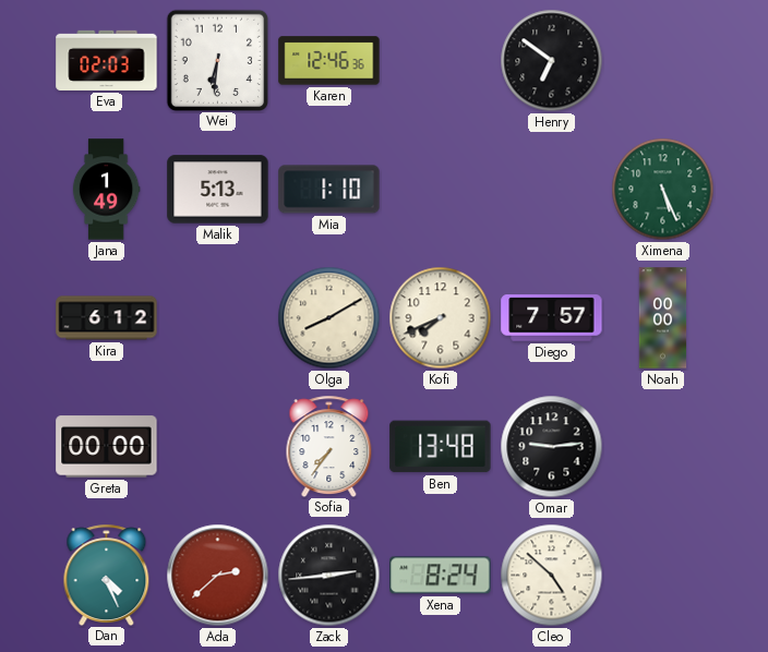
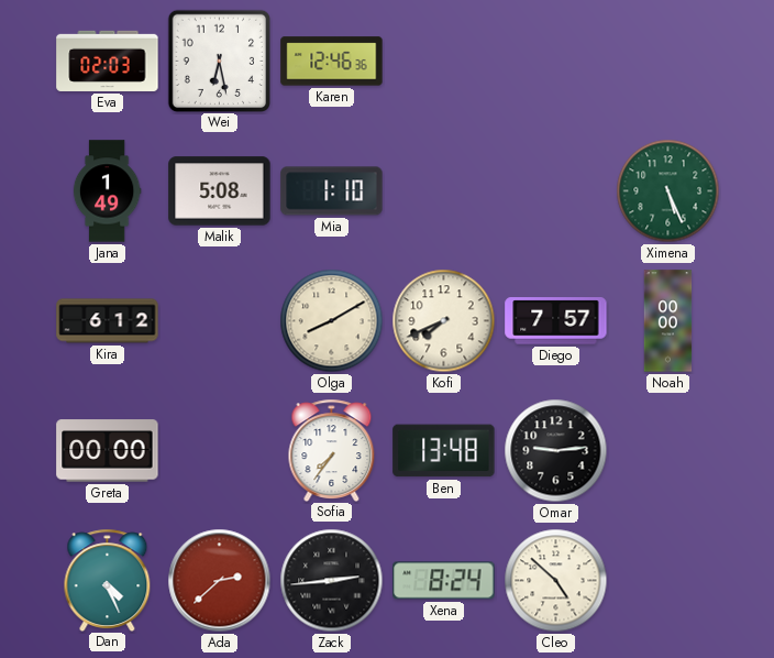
Wei: 6:31 -> 6:28
Henry: 6:51 -> none
Malik: 5:13 -> 5:08
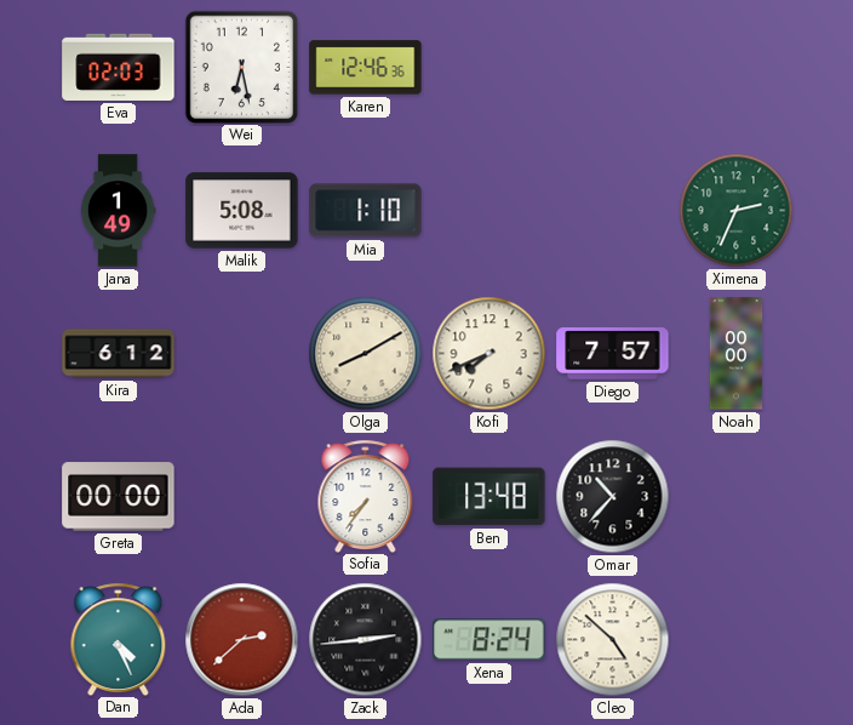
Ximena: 5:26 -> 2:34
Omar: 9:14 -> 10:37
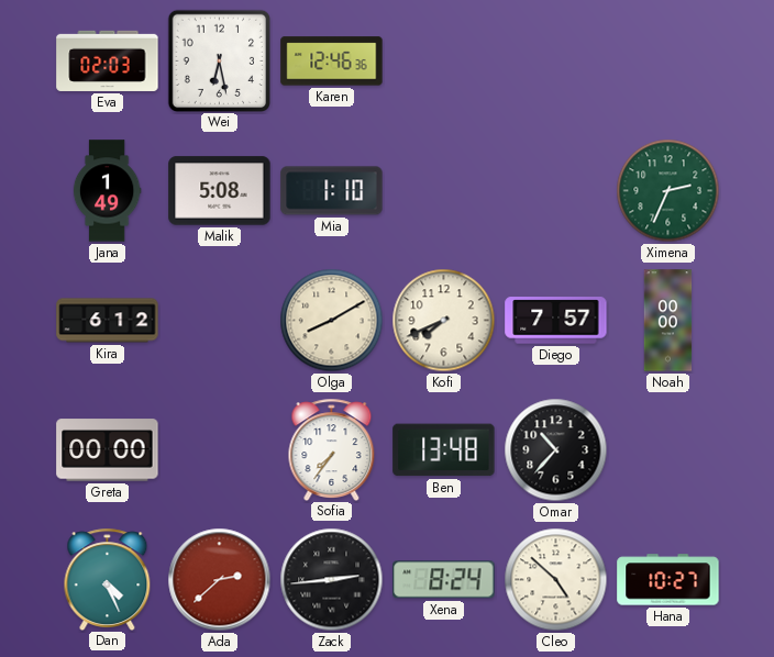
Hana: none -> 10:27
